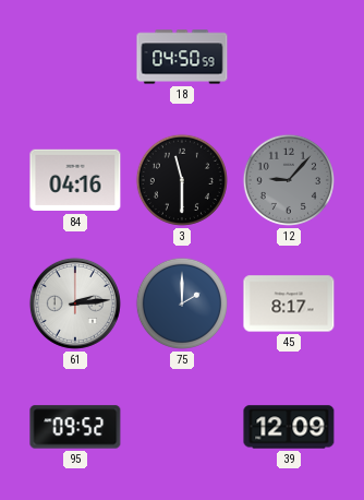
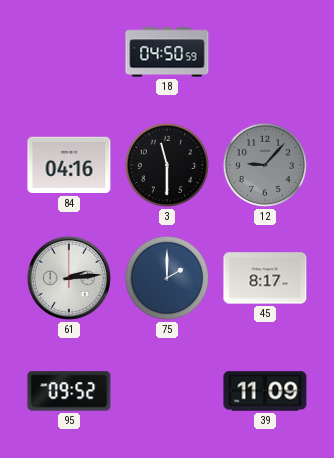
39: 12:09 -> 11:09
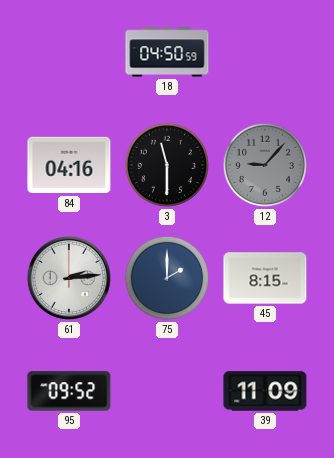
45: 8:17 -> 8:15
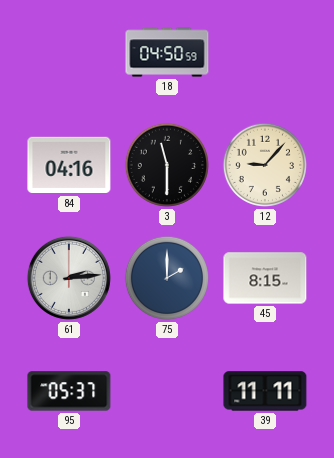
12 dial: grey -> cream
95: 09:52 -> 05:37
39: 11:09 -> 11:11
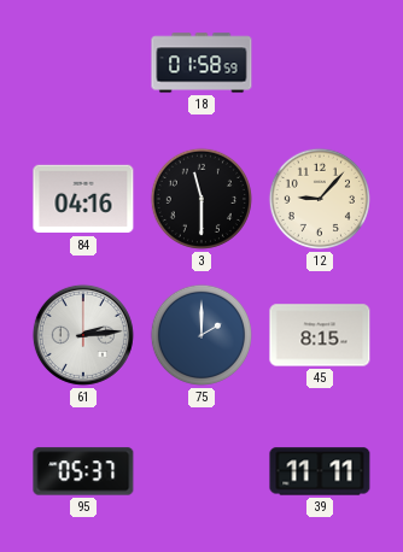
18: 04:50 -> 01:58
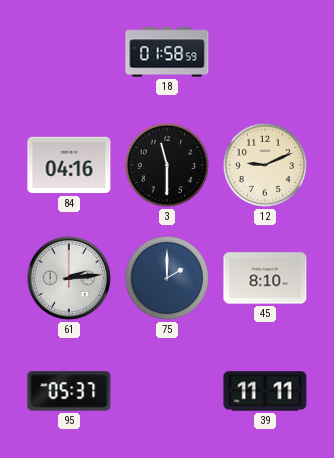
12: 9:07 -> 9:11
45: 8:15 -> 8:10
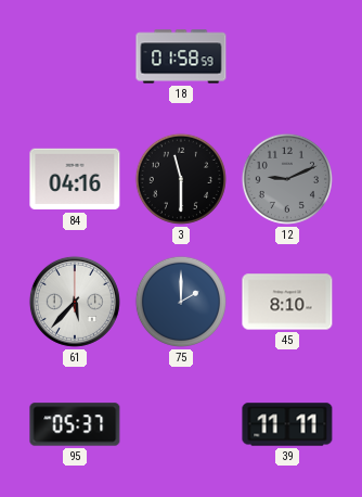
12 dial: cream -> grey
61: 2:14 -> 5:37
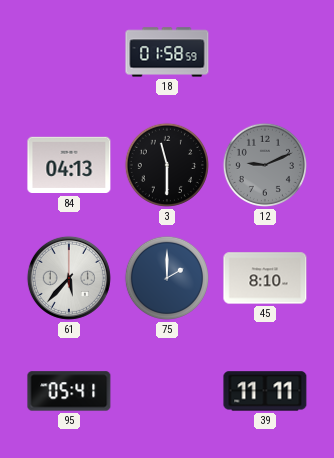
84: 04:16 -> 04:13
95: 05:37 -> 05:41
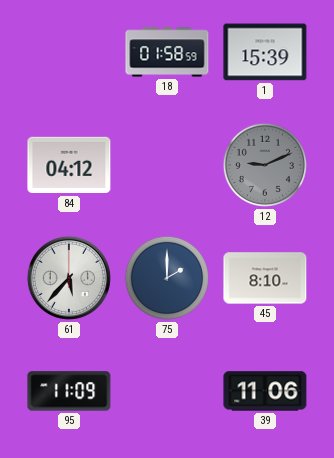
1: none -> 15:39
84: 04:13 -> 04:12
3: 11:30 -> none
95: 05:41 -> 11:09
39: 11:11 -> 11:06
